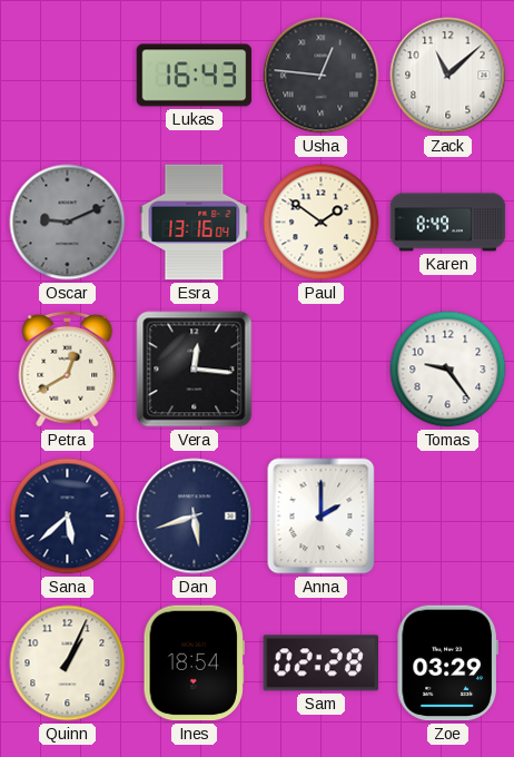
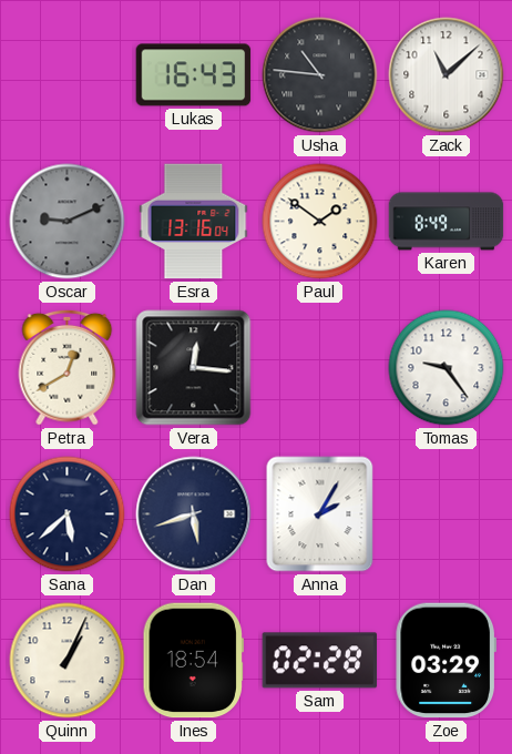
Usha: 12:46 -> 10:46
Anna: 2:00 -> 2:05
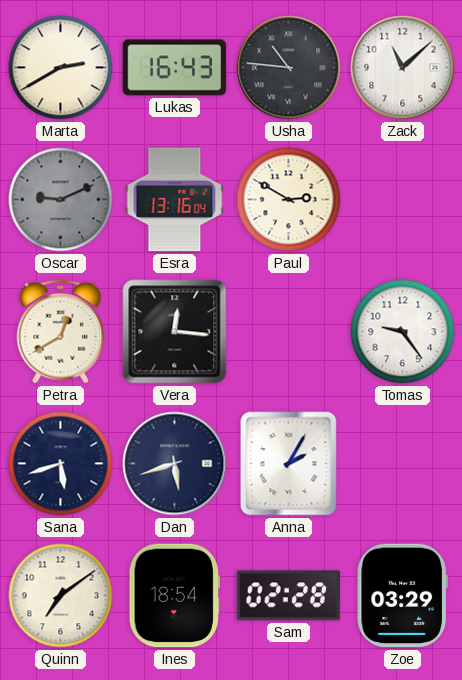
Marta: none -> 2:40
Paul: 1:51 -> 2:50
Karen: 8:49 -> none
Sana: 5:38 -> 5:42
Quinn: 1:04 -> 7:09
